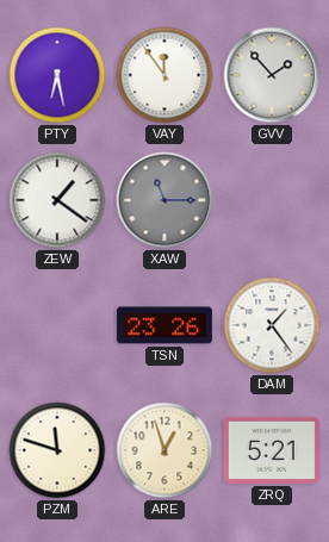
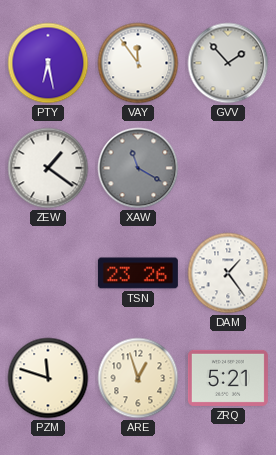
XAW: 11:15 -> 11:20
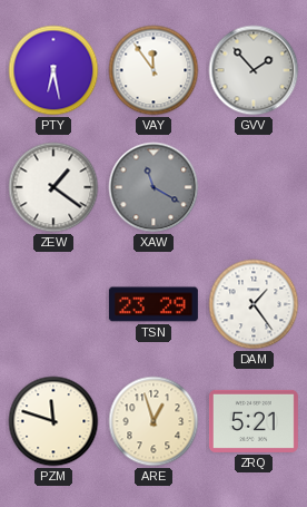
TSN: 23:26 -> 23:29
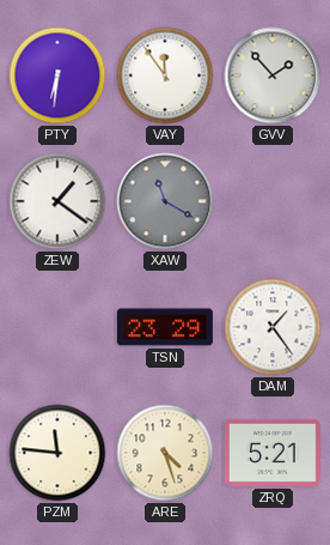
PTY: 6:28 -> 6:31
PZM: 11:48 -> 11:46
ARE: 12:57 -> 4:27
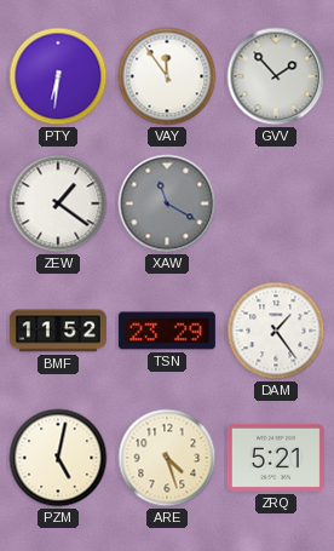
BMF: none -> 11:52
PZM: 11:46 -> 5:02
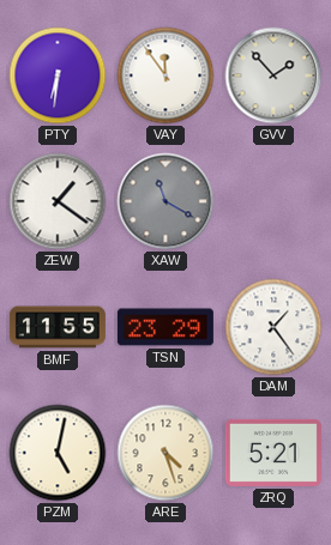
BMF: 11:52 -> 11:55
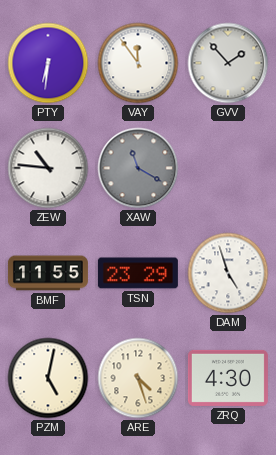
ZEW: 1:21 -> 10:46
DAM: 1:24 -> 4:57
ZRQ: 5:21 -> 4:30
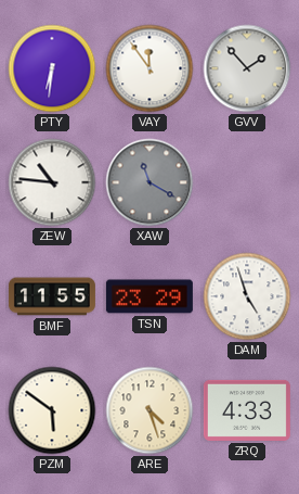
PZM: 5:02 -> 5:51
ZRQ: 4:30 -> 4:33
